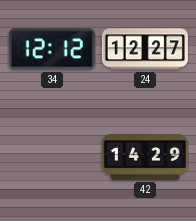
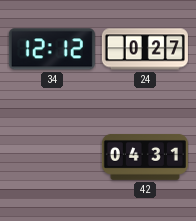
24: 12:27 -> 0:27
42: 14:29 -> 04:31
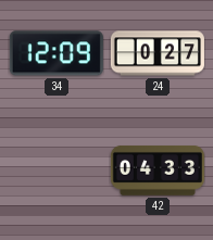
34: 12:12 -> 12:09
42: 04:31 -> 04:33
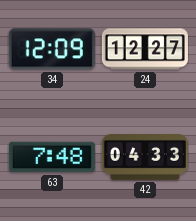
24: 0:27 -> 12:27
63: none -> 7:48
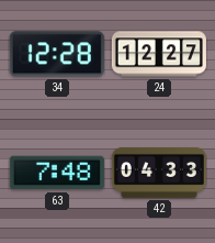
34: 12:09 -> 12:28
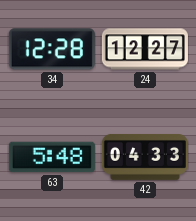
63: 7:48 -> 5:48
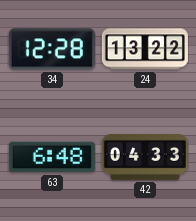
24: 12:27 -> 13:22
63: 5:48 -> 6:48
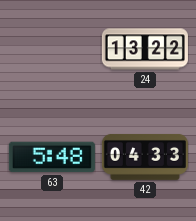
34: 12:28 -> none
63: 6:48 -> 5:48
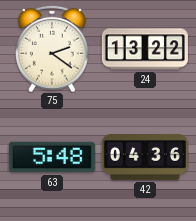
75: none -> 2:21
42: 04:33 -> 04:36
